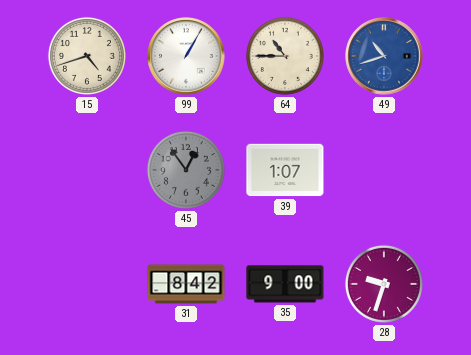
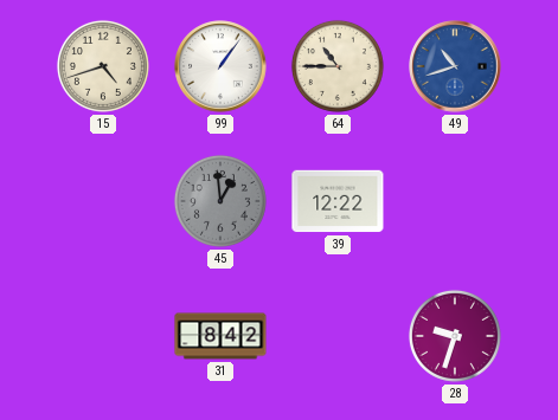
99: 1:05 -> 1:06
45: 12:54 -> 12:59
39: 1:07 -> 12:22
35: 9:00 -> none
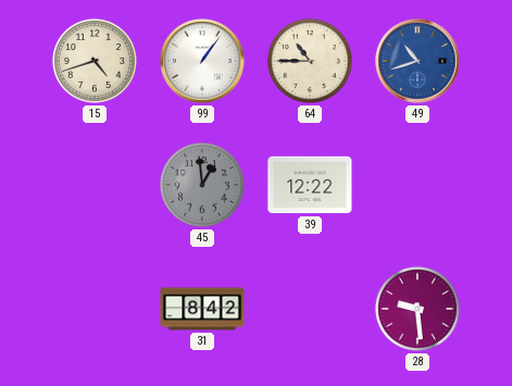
28: 9:33 -> 9:29
